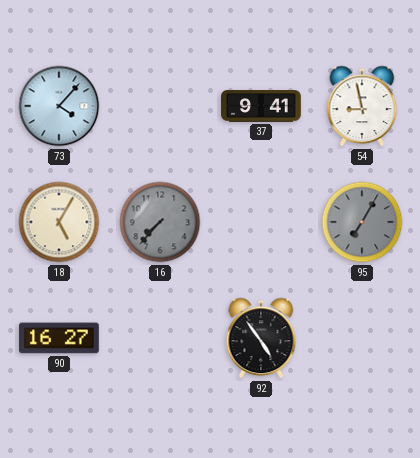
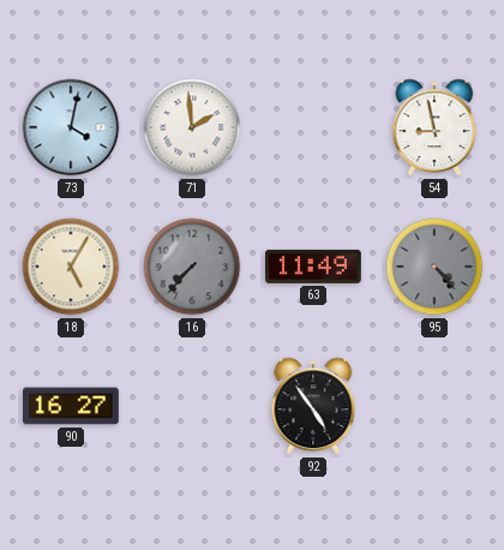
73: 4:07 -> 4:02
71: none -> 1:59
37: 9:41 -> none
63: none -> 11:49
95: 7:05 -> 4:23
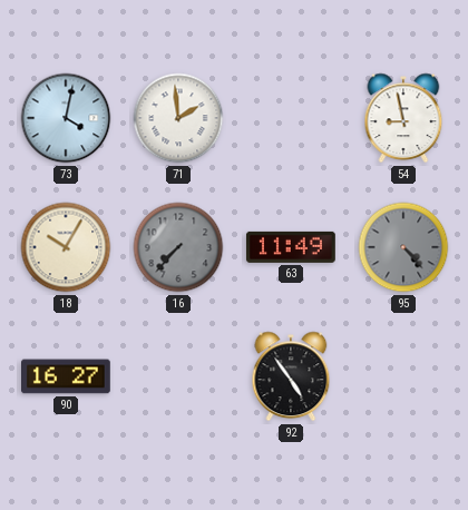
18: 5:05 -> 10:05
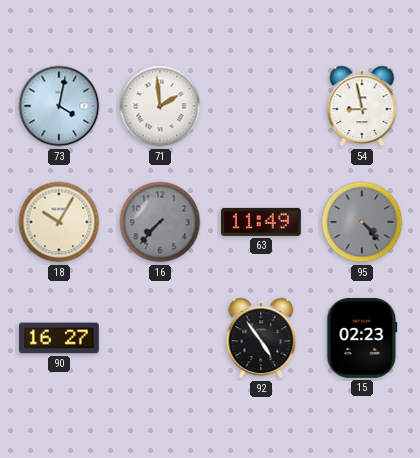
15: none -> 02:23
